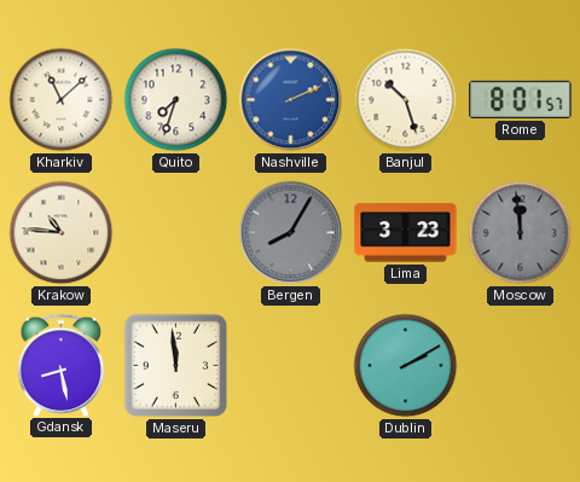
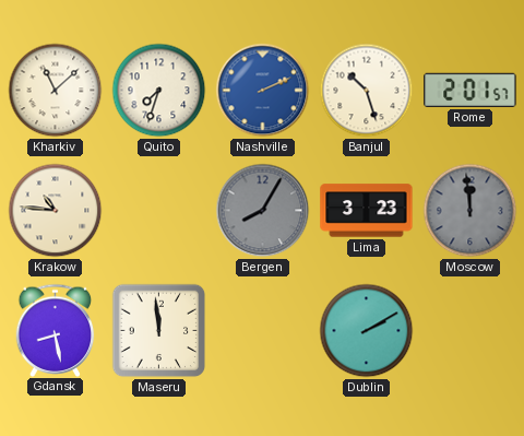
Rome: 8:01 -> 2:01
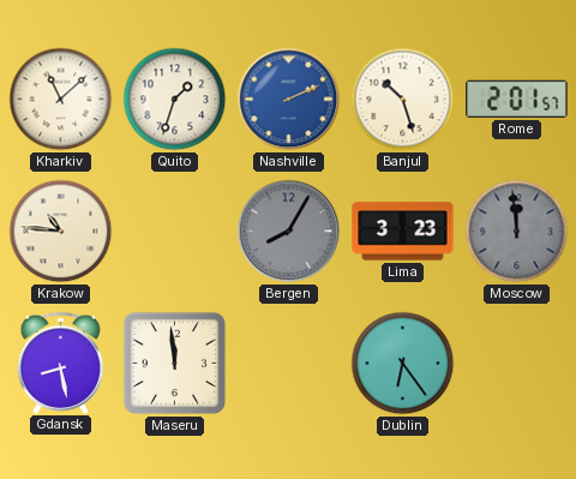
Quito: 7:33 -> 1:33
Dublin: 2:10 -> 6:24
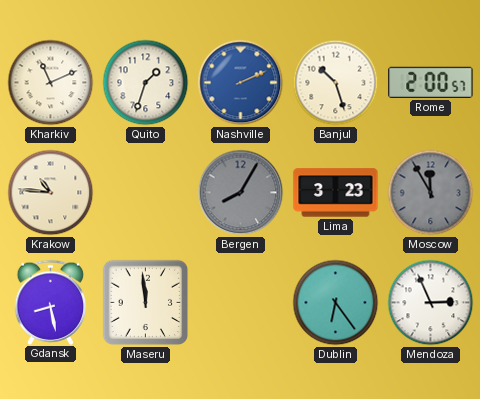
Kharkiv: 11:08 -> 11:11
Rome: 2:01 -> 2:00
Moscow: 11:59 -> 11:55
Mendoza: none -> 2:56
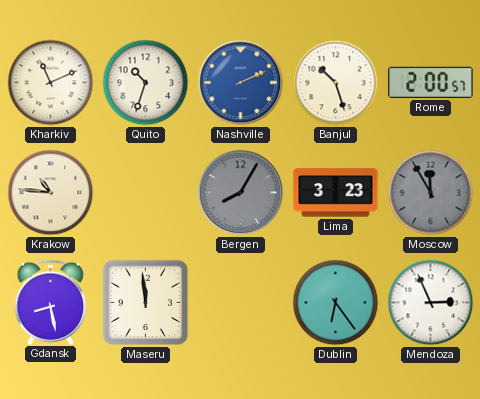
Quito: 1:33 -> 10:33
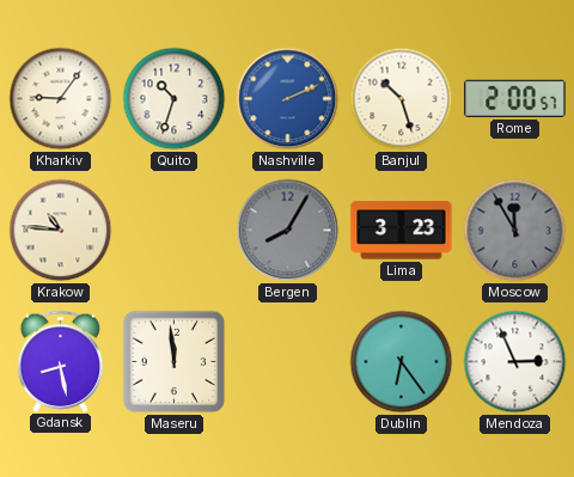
Kharkiv: 11:11 -> 9:06
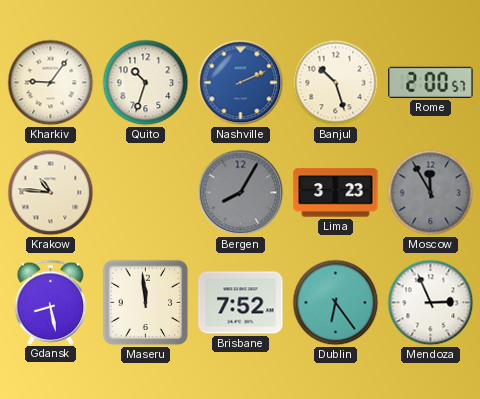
Brisbane: none -> 7:52
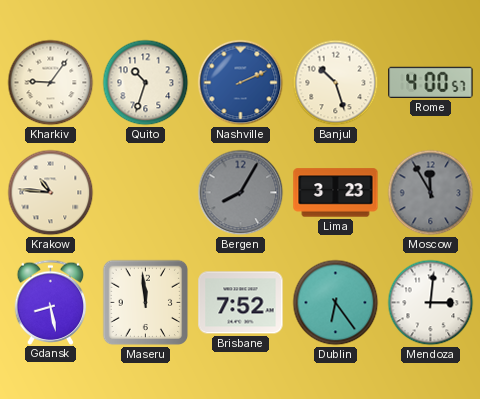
Rome: 2:00 -> 4:00
Mendoza: 2:56 -> 3:01
